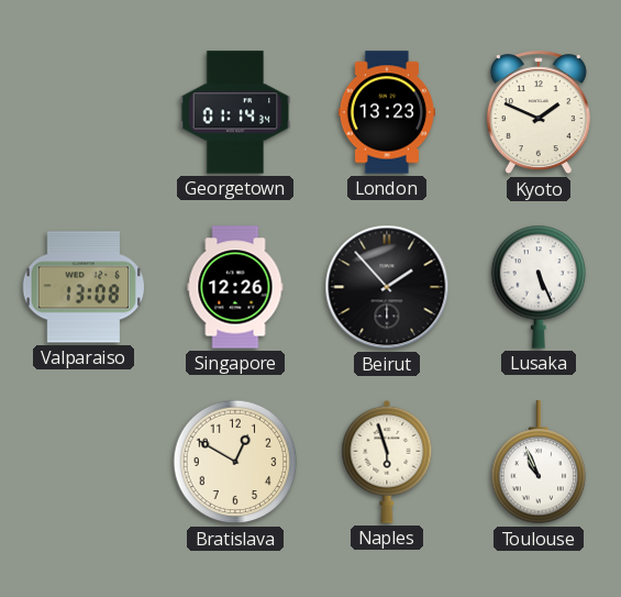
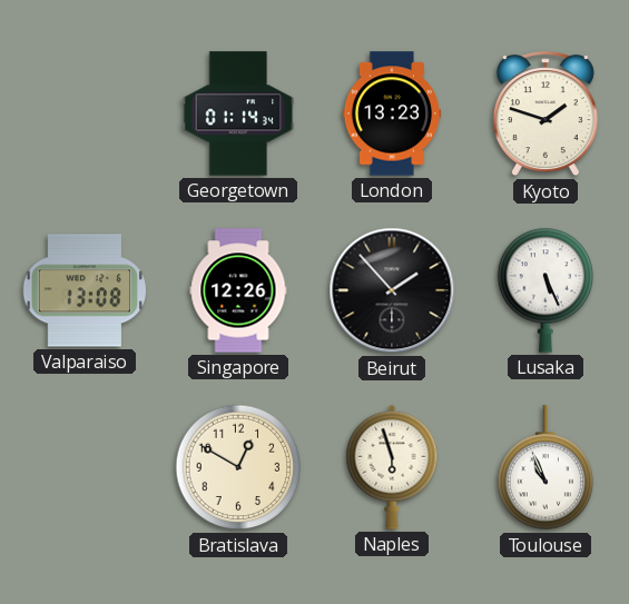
Kyoto: 1:49 -> 1:48
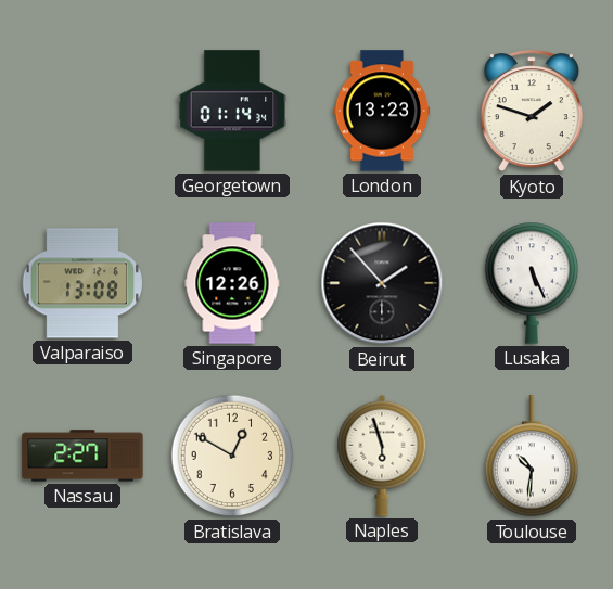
Nassau: none -> 2:27
Toulouse: 10:56 -> 10:31
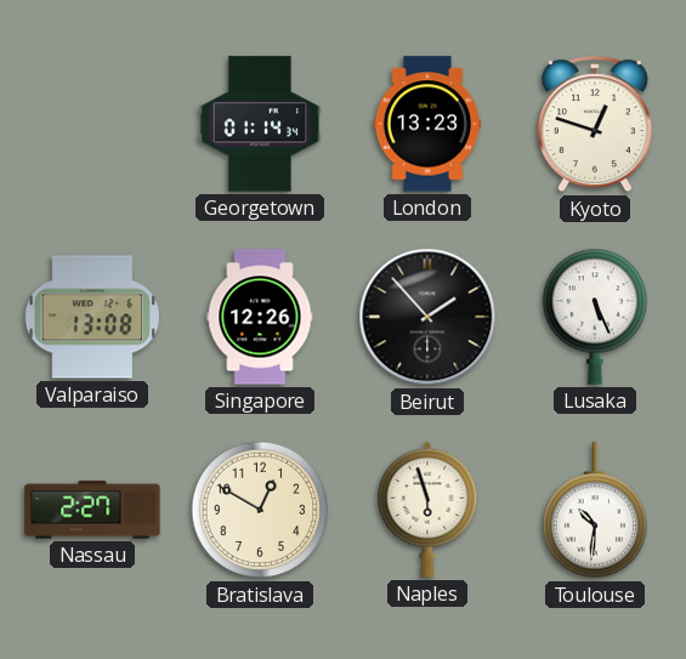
Kyoto: 1:48 -> 12:48
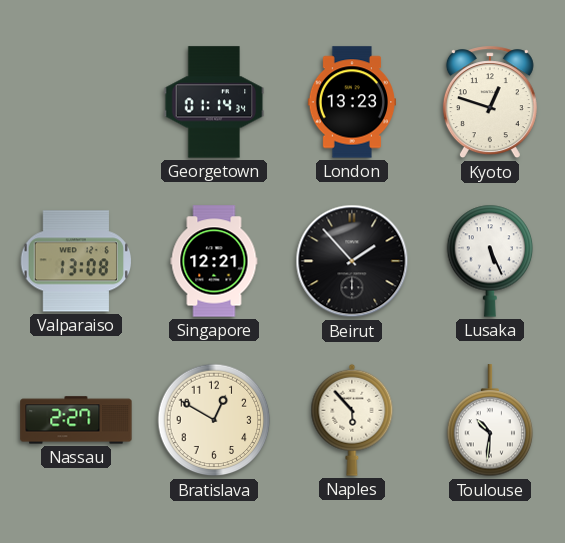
Singapore: 12:26 -> 12:21
Naples: 5:57 -> 5:53
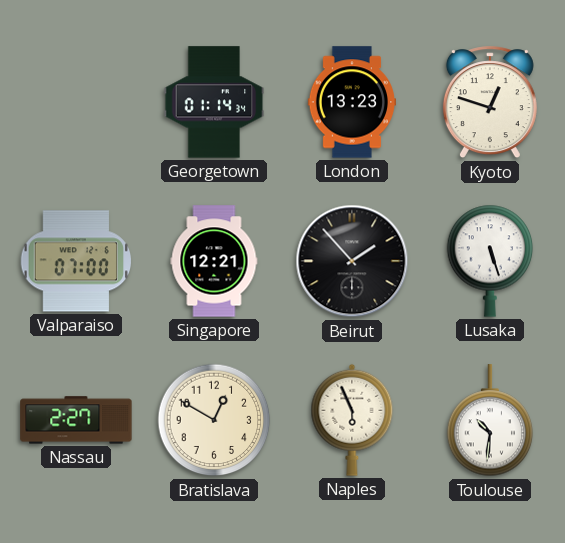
Valparaiso: 13:08 -> 07:00
Lusaka: 5:26 -> 5:27
Naples: 5:53 -> 5:56
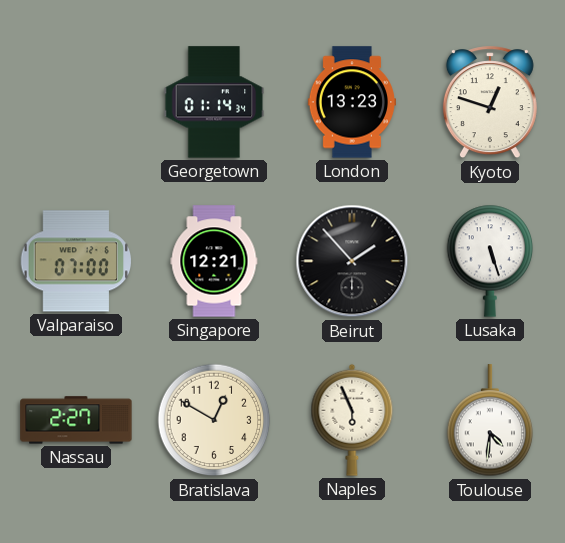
Toulouse: 10:31 -> 4:31
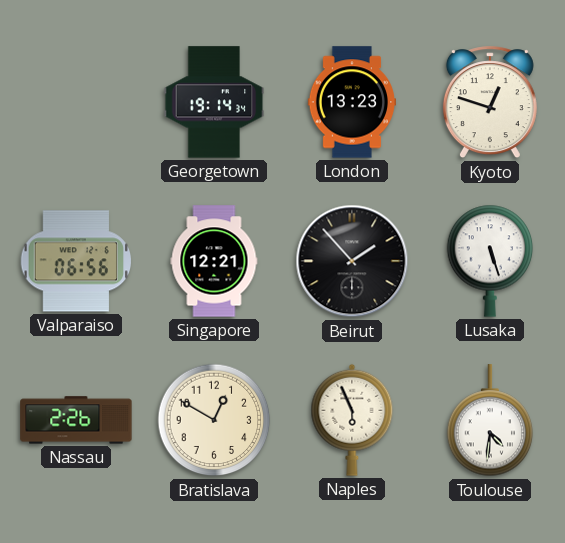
Georgetown: 01:14 -> 19:14
Valparaiso: 07:00 -> 06:56
Nassau: 2:27 -> 2:26
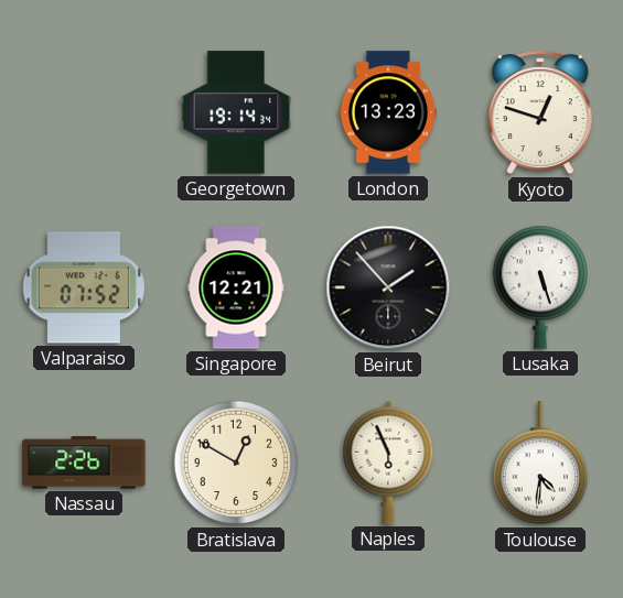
Valparaiso: 06:56 -> 07:52
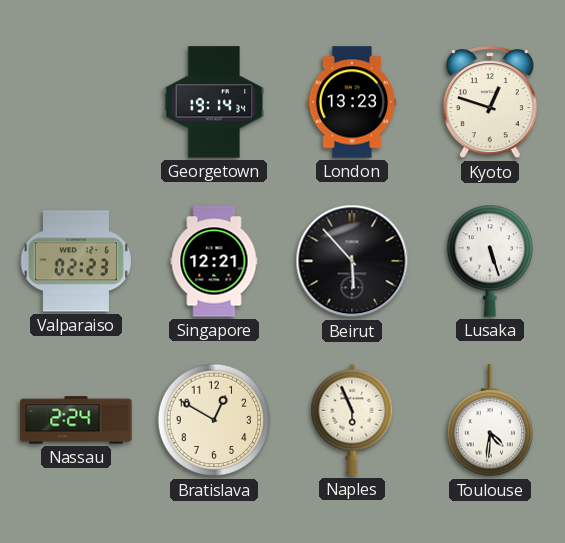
Valparaiso: 07:52 -> 02:23
Beirut: 1:53 -> 5:53
Nassau: 2:26 -> 2:24
